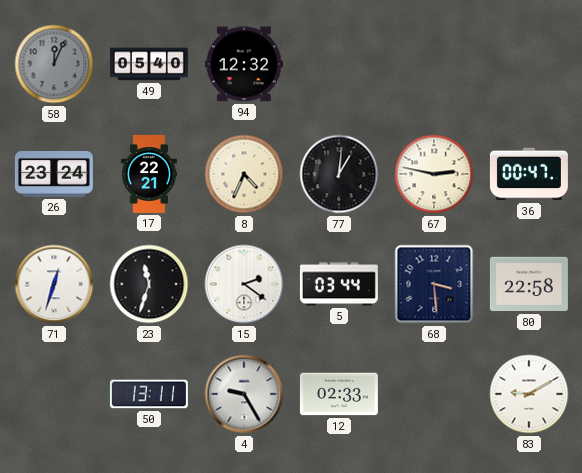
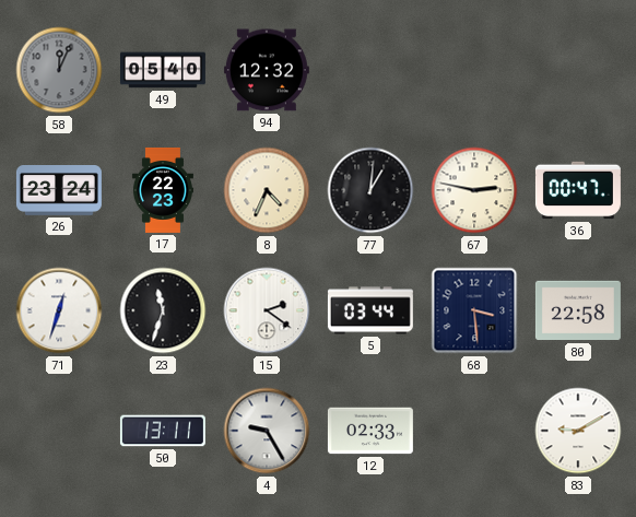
17: 22:21 -> 22:23
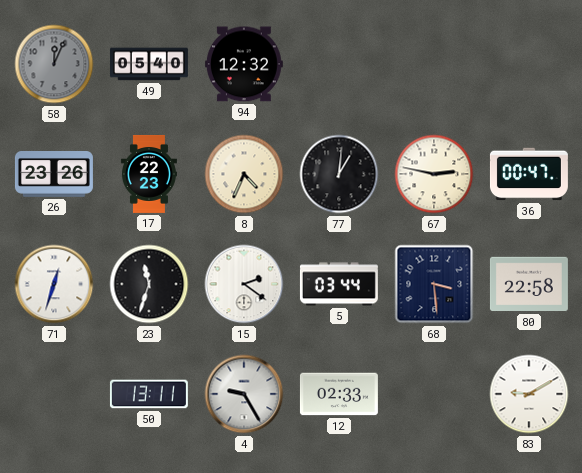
26: 23:24 -> 23:26
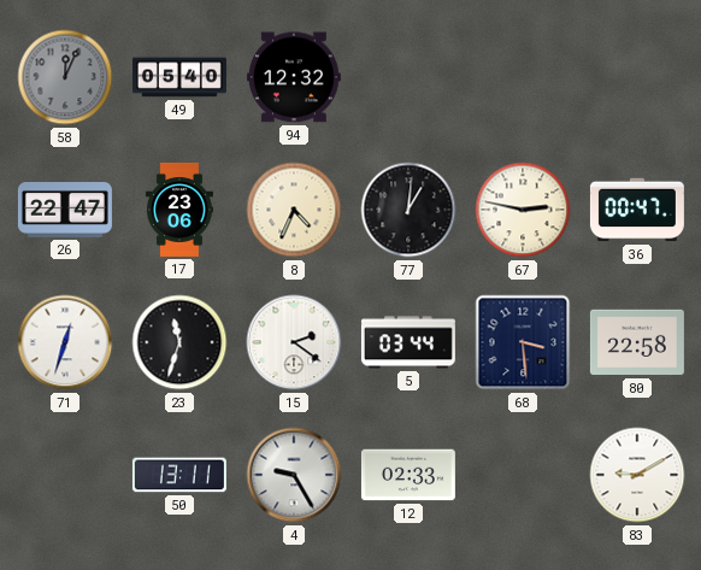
26: 23:26 -> 22:47
17: 22:23 -> 23:06
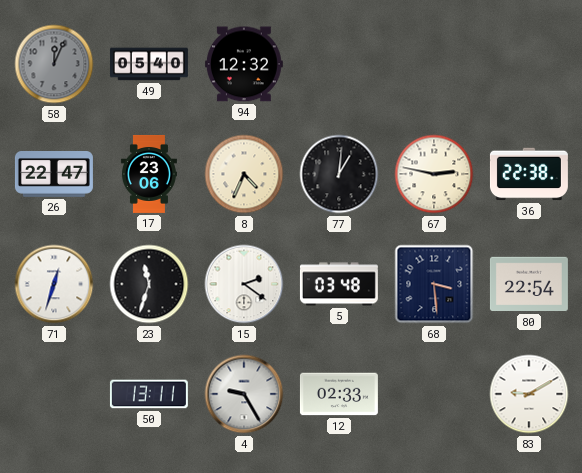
36: 00:47 -> 22:38
5: 03:44 -> 03:48
80: 22:58 -> 22:54
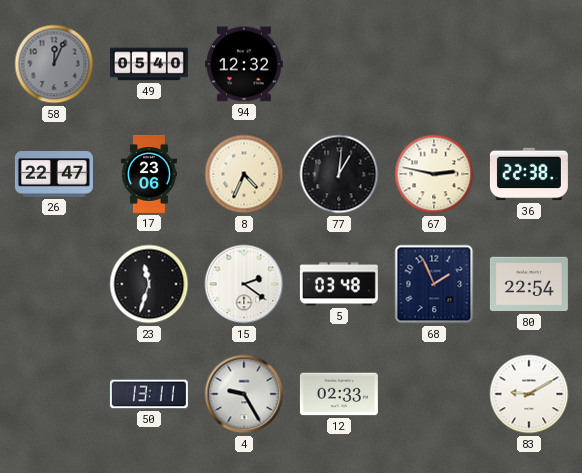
71: 12:33 -> none
68: 3:29 -> 1:56
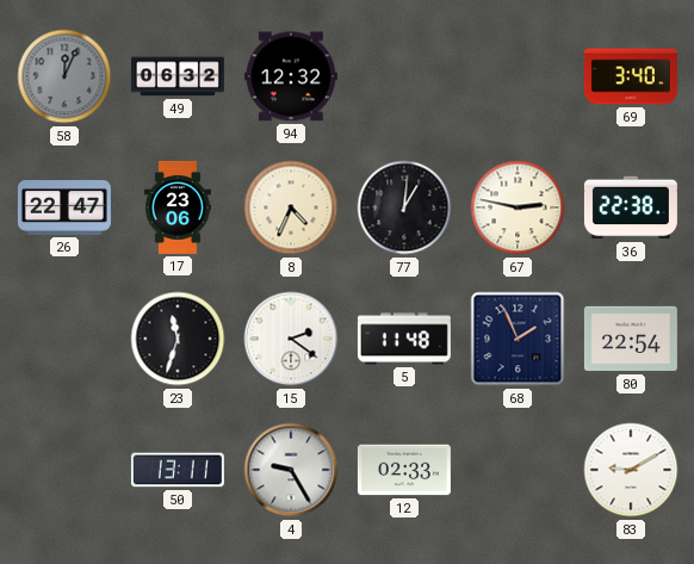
49: 05:40 -> 06:32
69: none -> 3:40
5: 03:48 -> 11:48
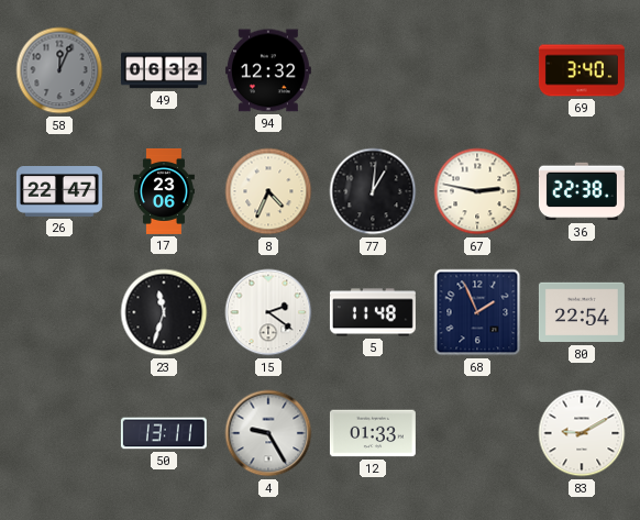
12: 02:33 -> 01:33
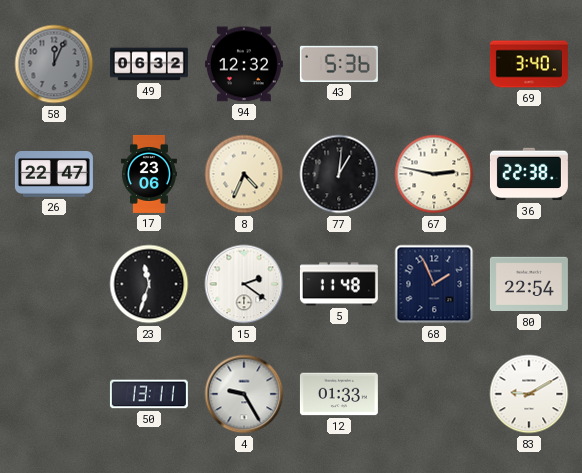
43: none -> 5:36
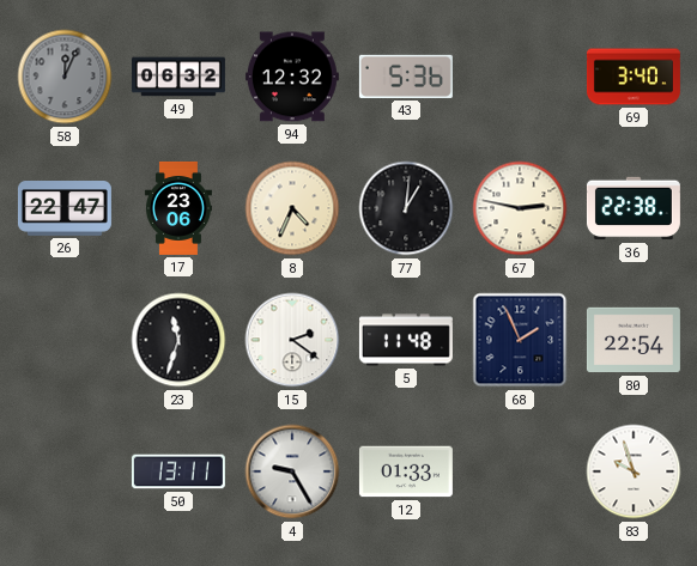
83: 9:10 -> 9:57
